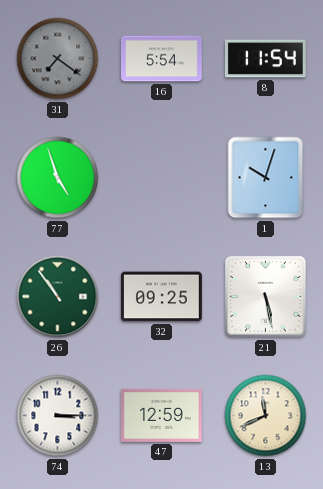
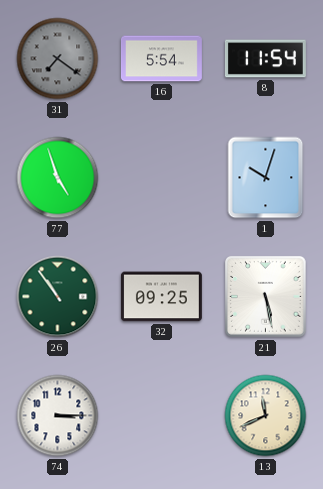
47: 12:59 -> none
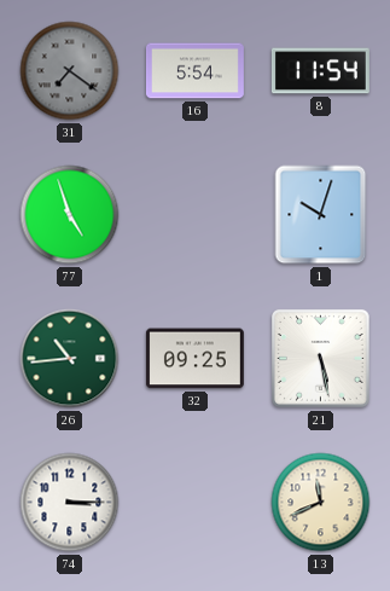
26: 10:54 -> 10:44
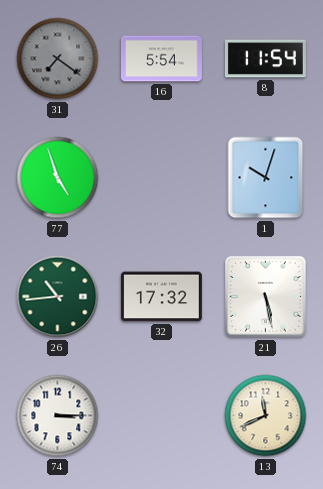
32: 09:25 -> 17:32
